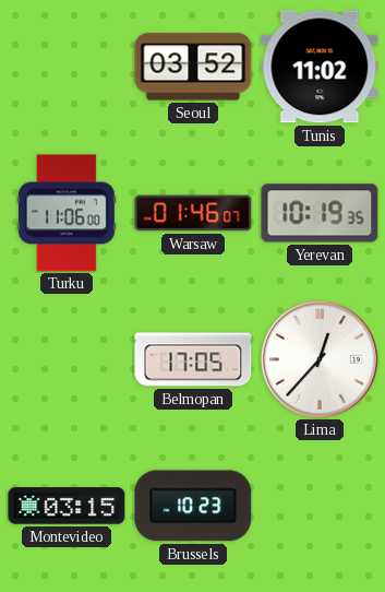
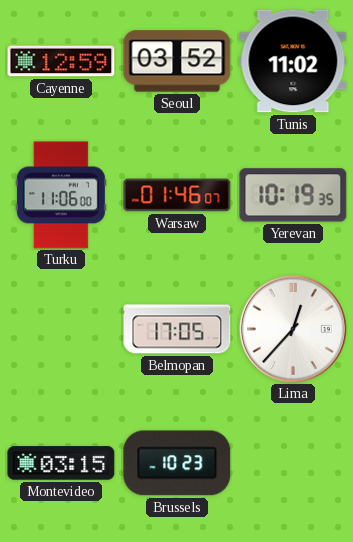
Cayenne: none -> 12:59
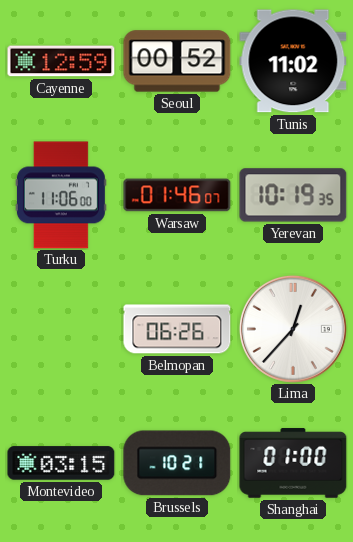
Seoul: 03:52 -> 00:52
Belmopan: 17:05 -> 06:26
Brussels: 10:23 -> 10:21
Shanghai: none -> 01:00
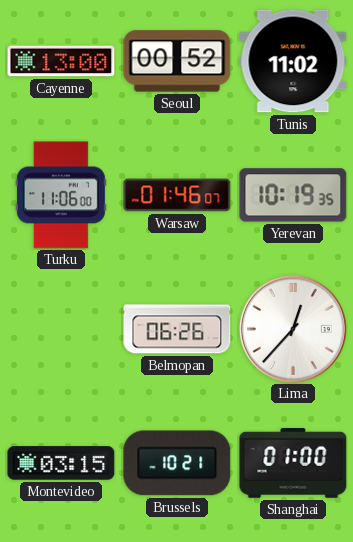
Cayenne: 12:59 -> 13:00
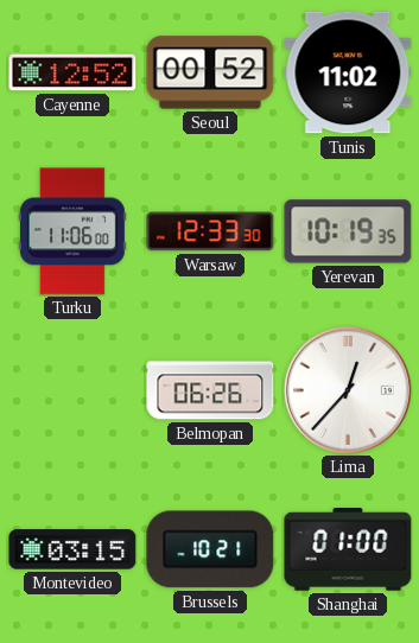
Cayenne: 13:00 -> 12:52
Warsaw: 01:46 -> 12:33
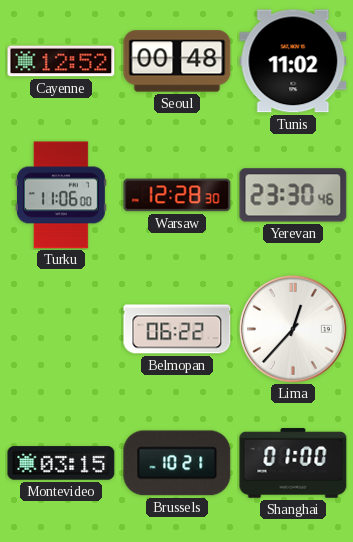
Seoul: 00:52 -> 00:48
Warsaw: 12:33 -> 12:28
Yerevan: 10:19 -> 23:30
Belmopan: 06:26 -> 06:22
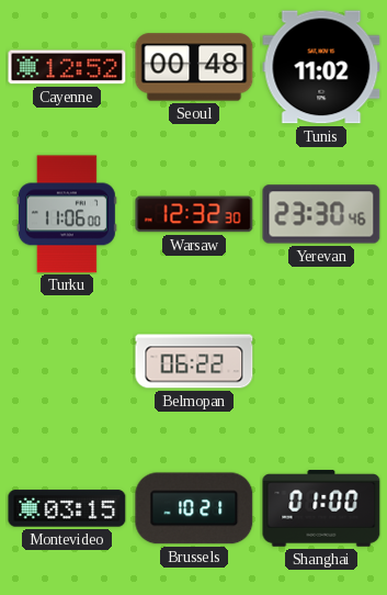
Warsaw: 12:28 -> 12:32
Lima: 12:37 -> none
